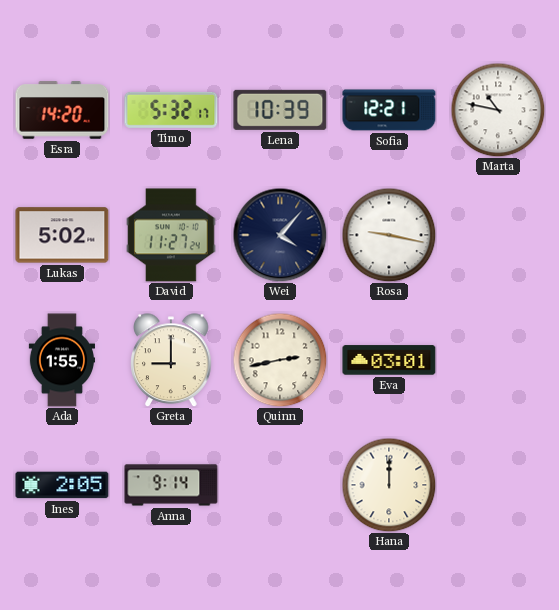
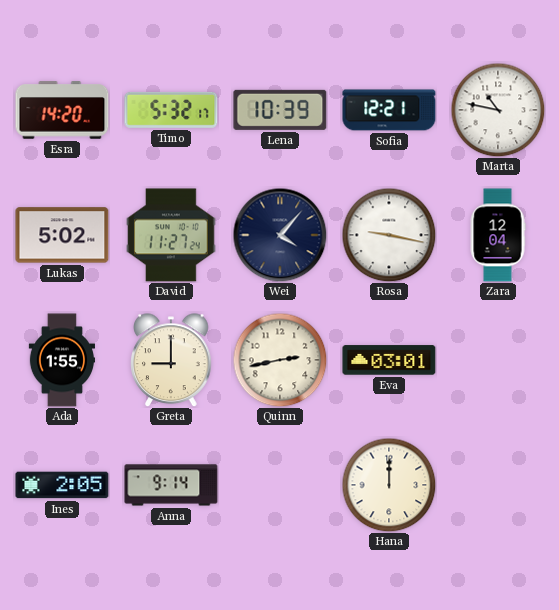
Zara: none -> 12:04
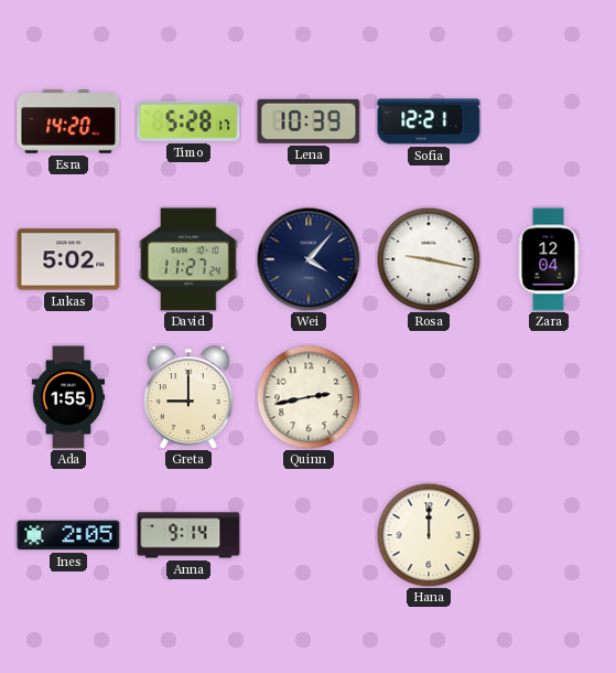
Timo: 5:32 -> 5:28
Marta: 10:47 -> none
Eva: 03:01 -> none
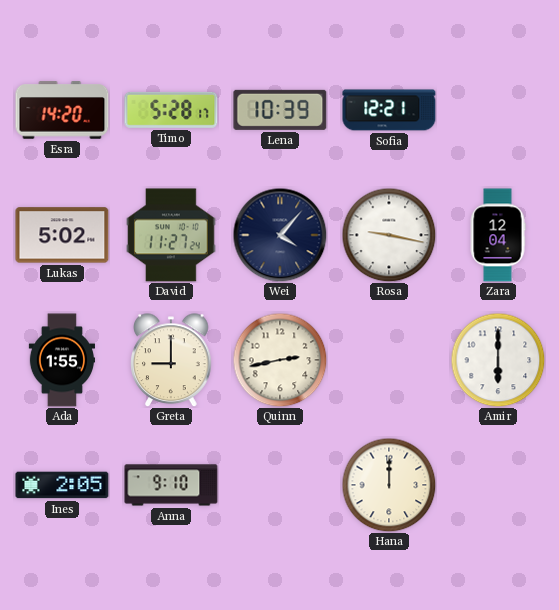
Amir: none -> 6:00
Anna: 9:14 -> 9:10
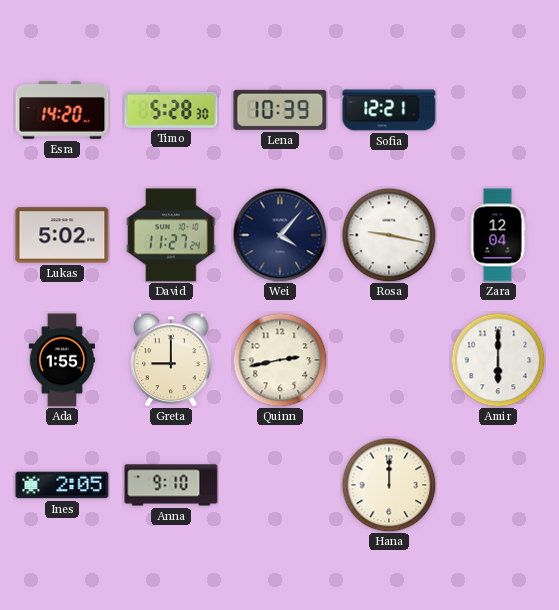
Timo: 5:28:17 -> 5:28:30
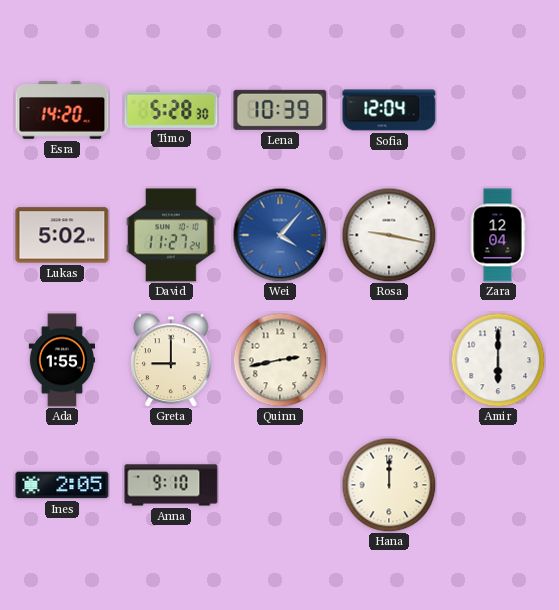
Sofia: 12:21 -> 12:04
Wei dial: navy -> blue
